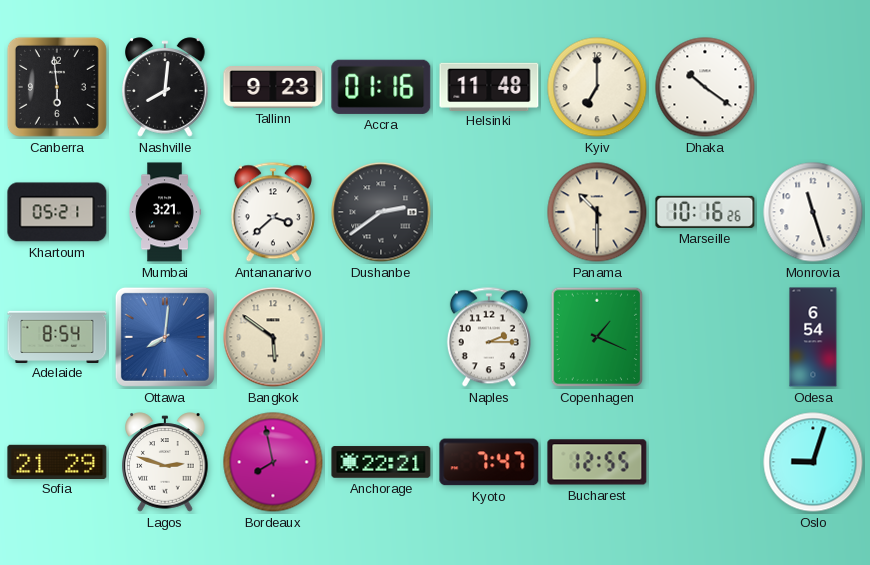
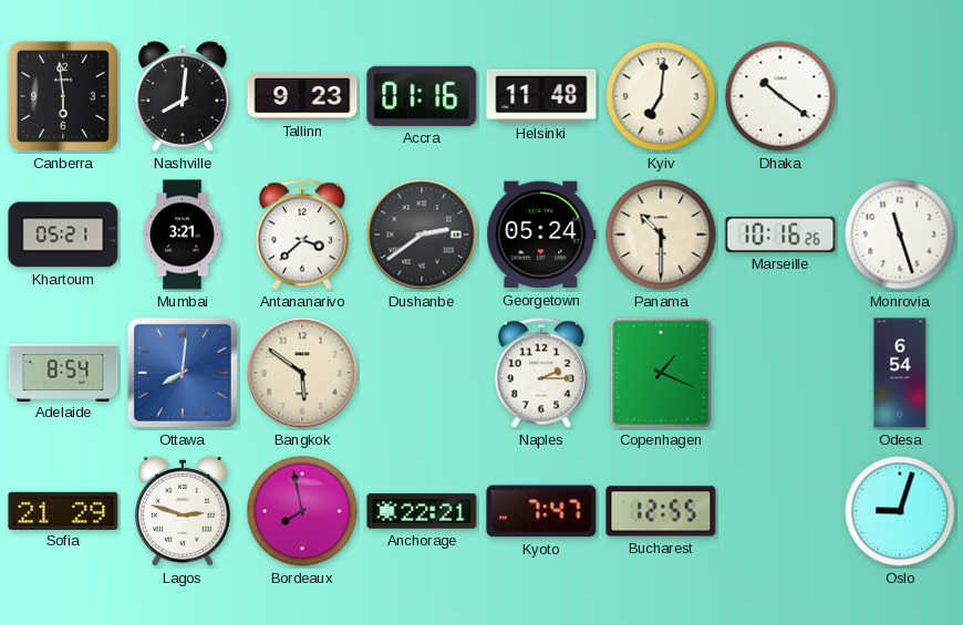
Kyiv: 7:00 -> 7:01
Georgetown: none -> 05:24
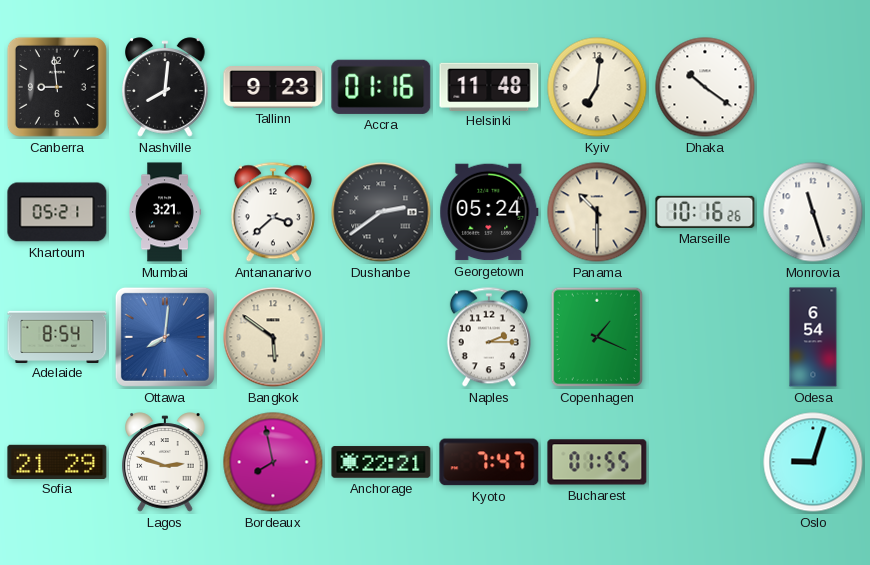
Canberra: 5:59 -> 8:59
Bucharest: 12:55 -> 01:55
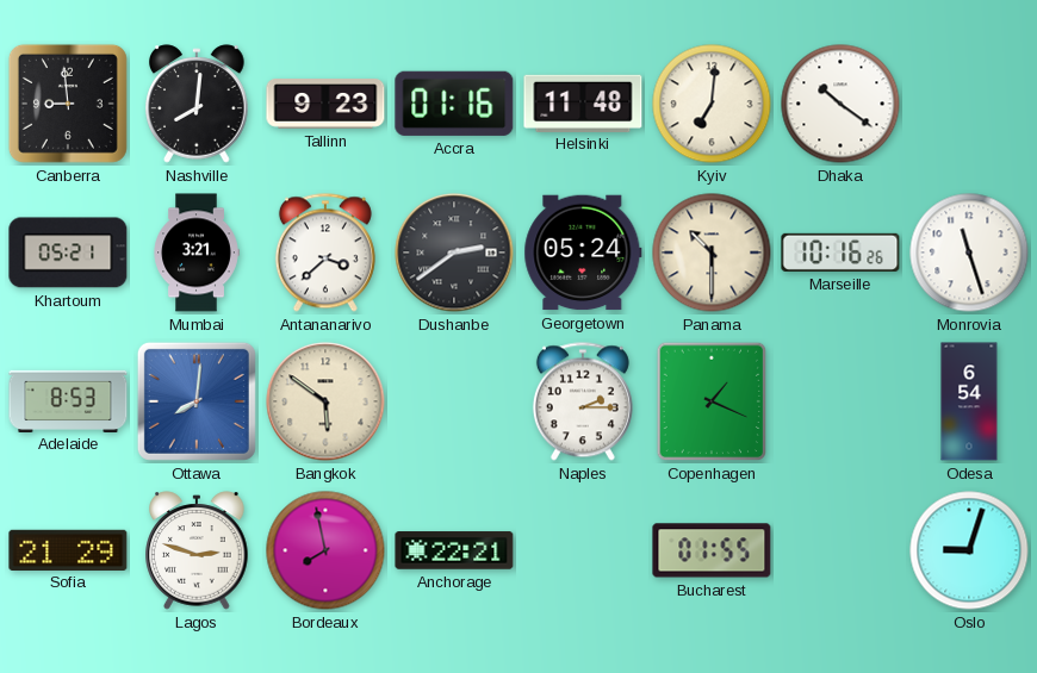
Adelaide: 8:54 -> 8:53
Kyoto: 7:47 -> none
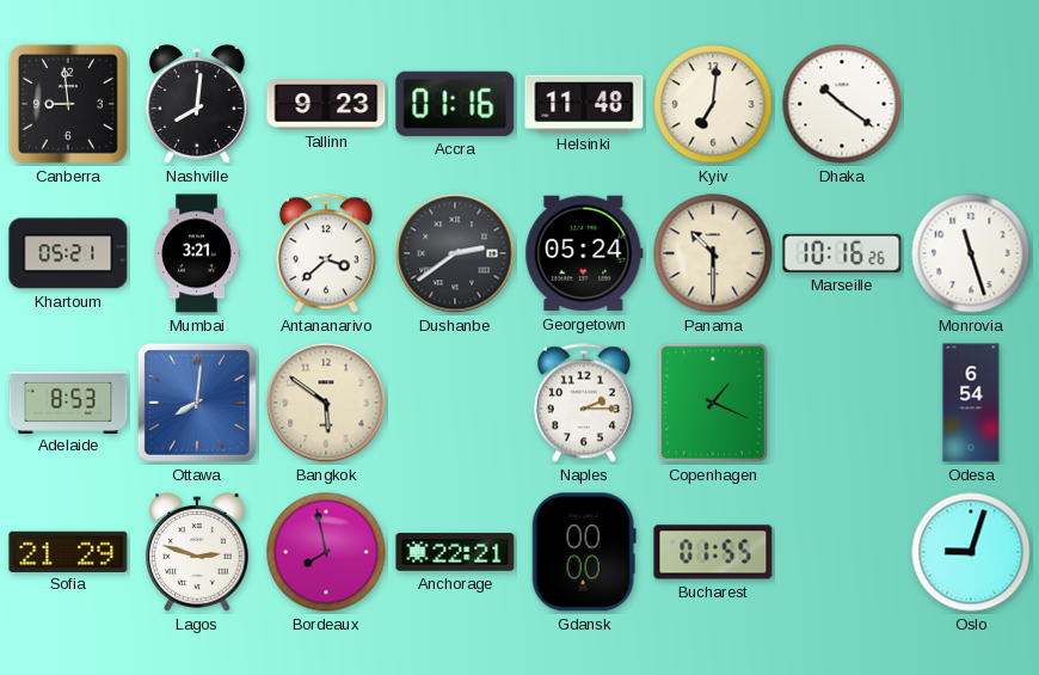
Gdansk: none -> 00:00
